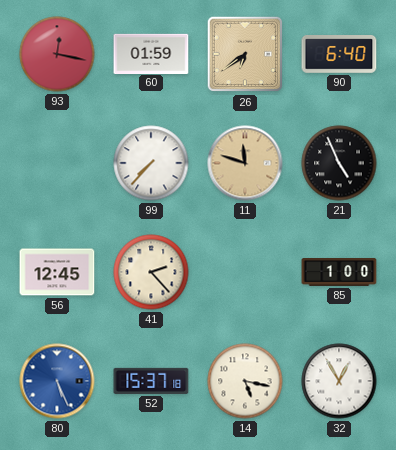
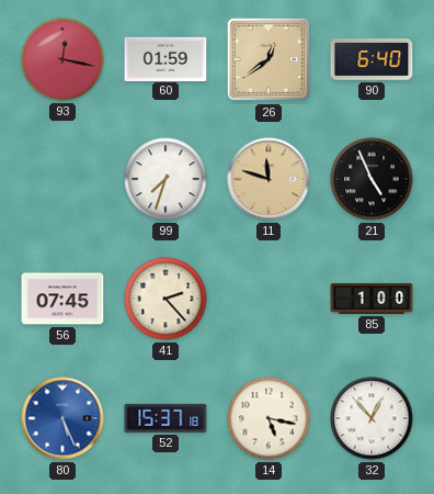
26: 6:39 -> 12:39
99: 7:37 -> 7:33
56: 12:45 -> 07:45
32: 12:55 -> 12:53
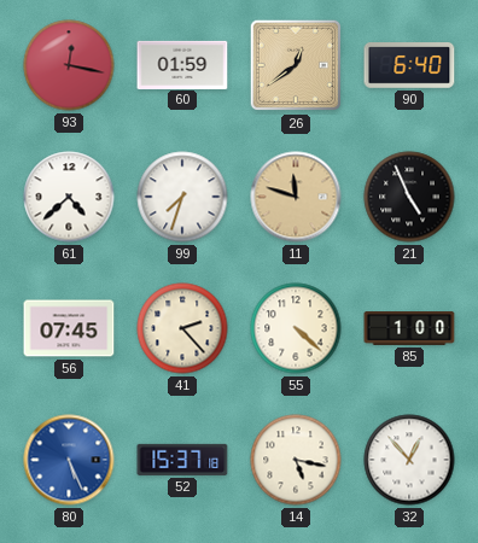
61: none -> 4:38
55: none -> 4:22
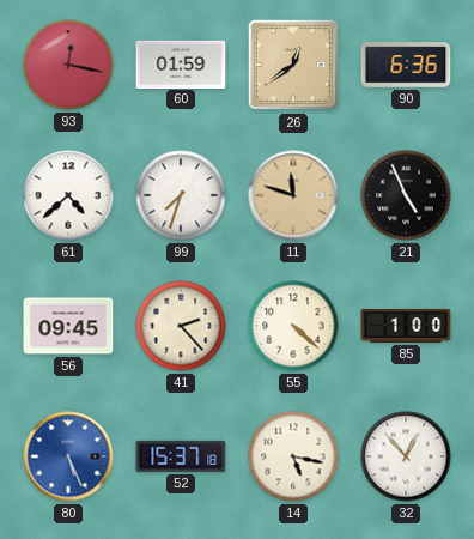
90: 6:40 -> 6:36
56: 07:45 -> 09:45
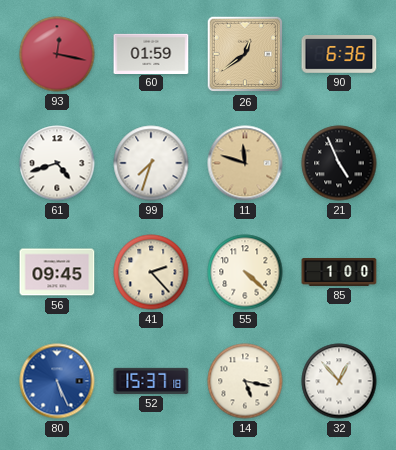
61: 4:38 -> 4:42
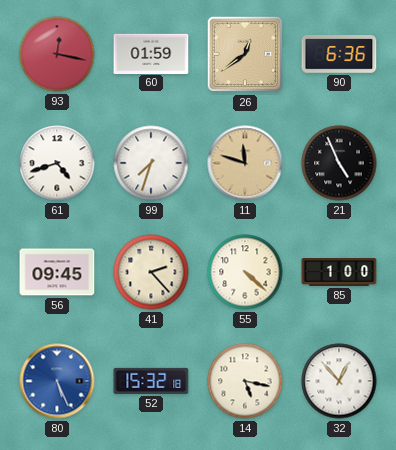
52: 15:37 -> 15:32
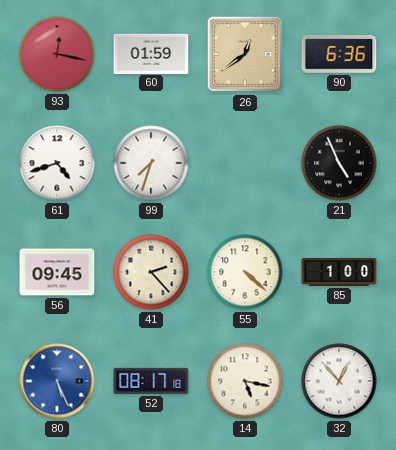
11: 11:48 -> none
52: 15:32 -> 08:17
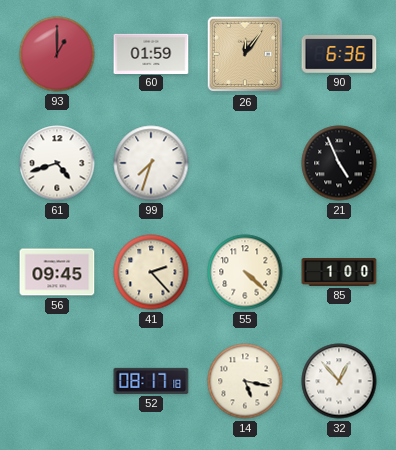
93: 12:17 -> 1:00
26: 12:39 -> 12:06
80: 5:26 -> none
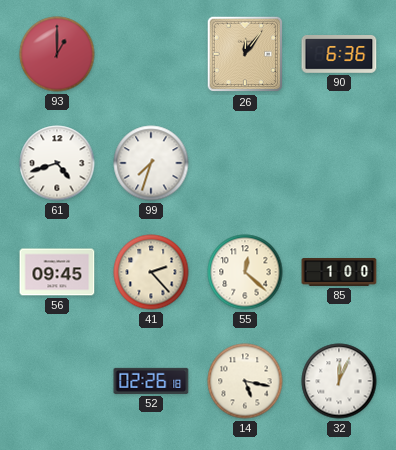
60: 01:59 -> none
21: 4:56 -> none
55: 4:22 -> 12:22
52: 08:17 -> 02:26
32: 12:53 -> 12:04
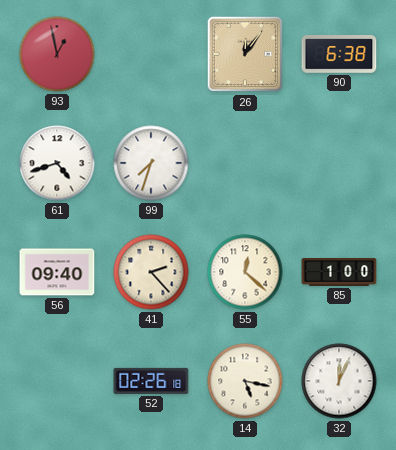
93: 1:00 -> 12:58
90: 6:36 -> 6:38
56: 09:45 -> 09:40
